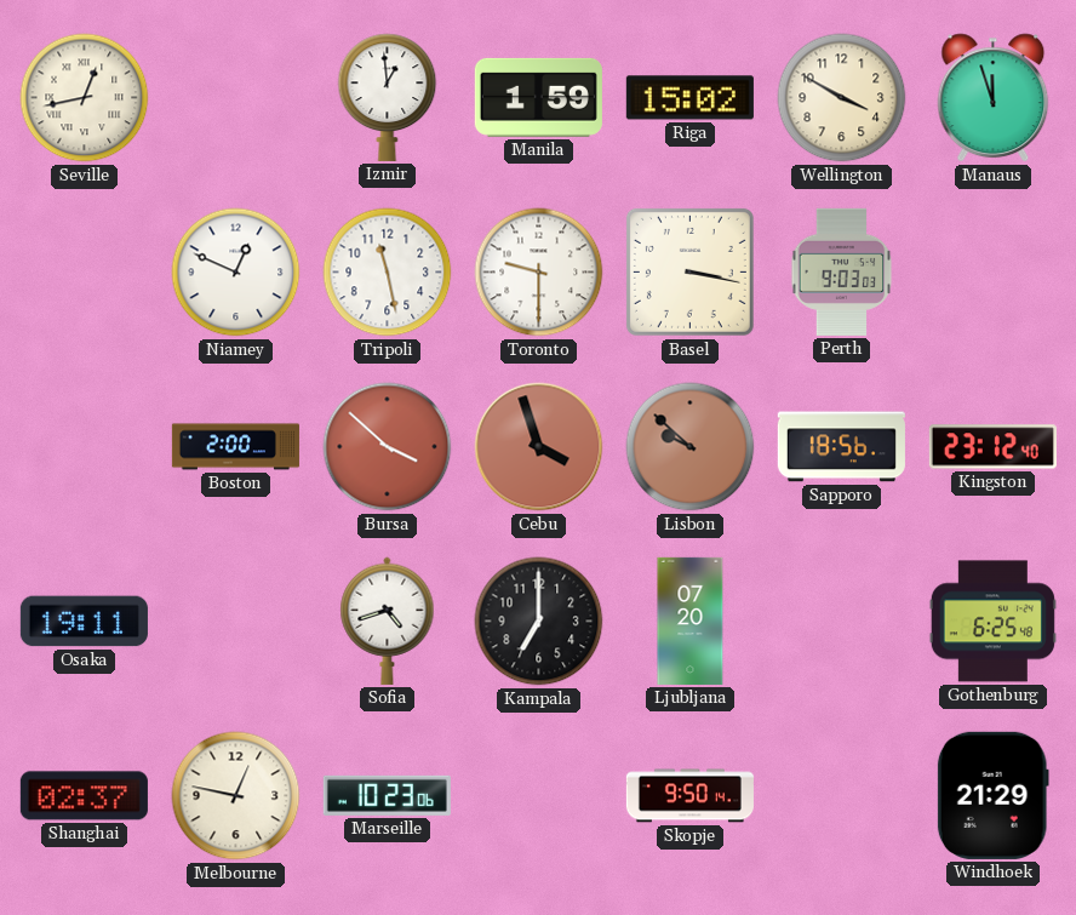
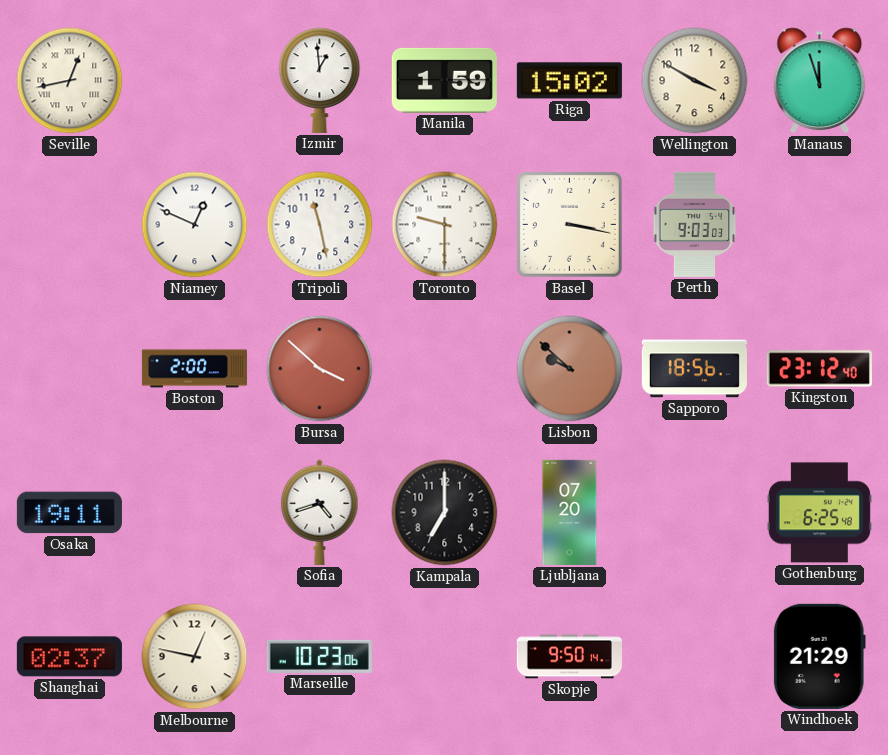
Cebu: 3:57 -> none
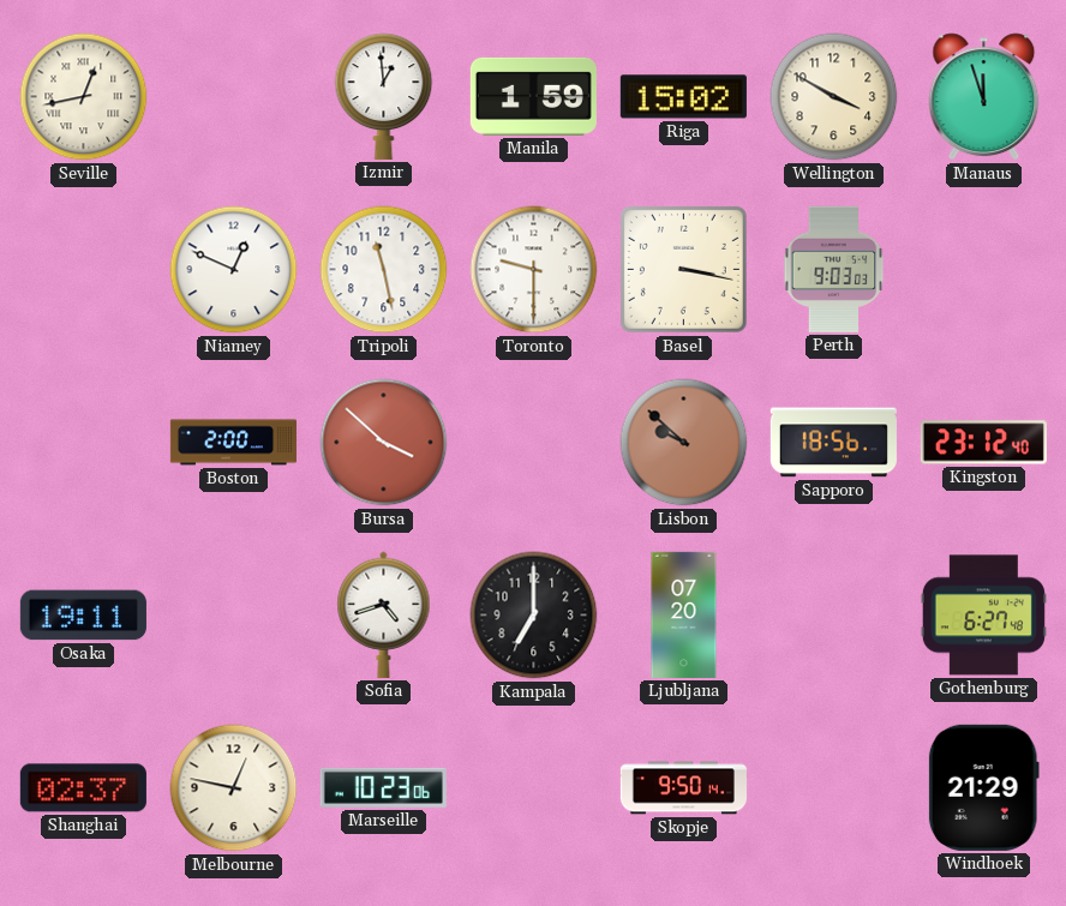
Gothenburg: 6:25 -> 6:27
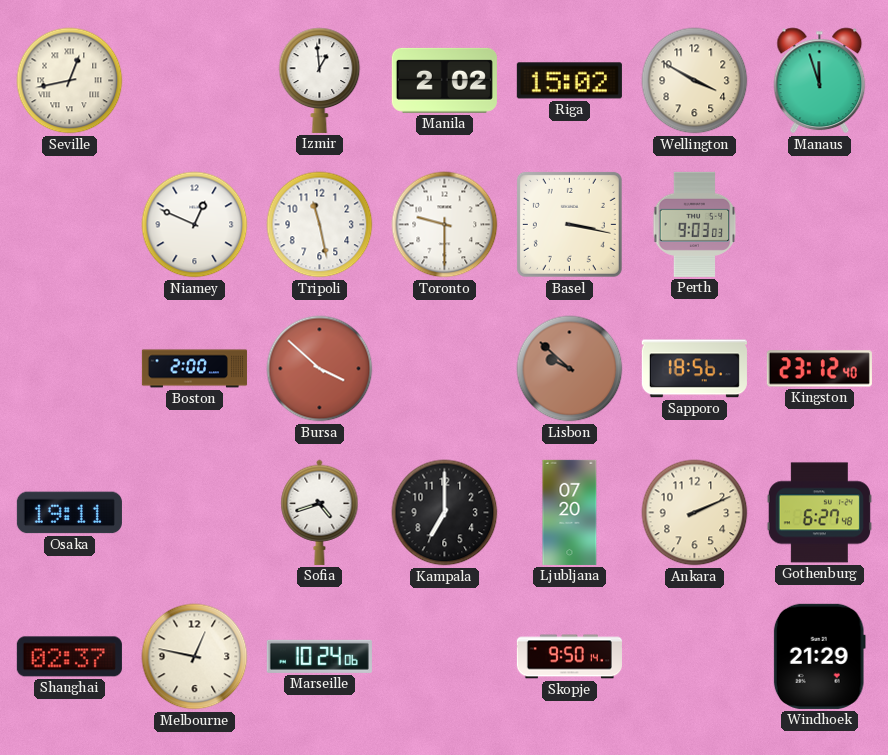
Manila: 1:59 -> 2:02
Ankara: none -> 2:11
Marseille: 10:23 -> 10:24
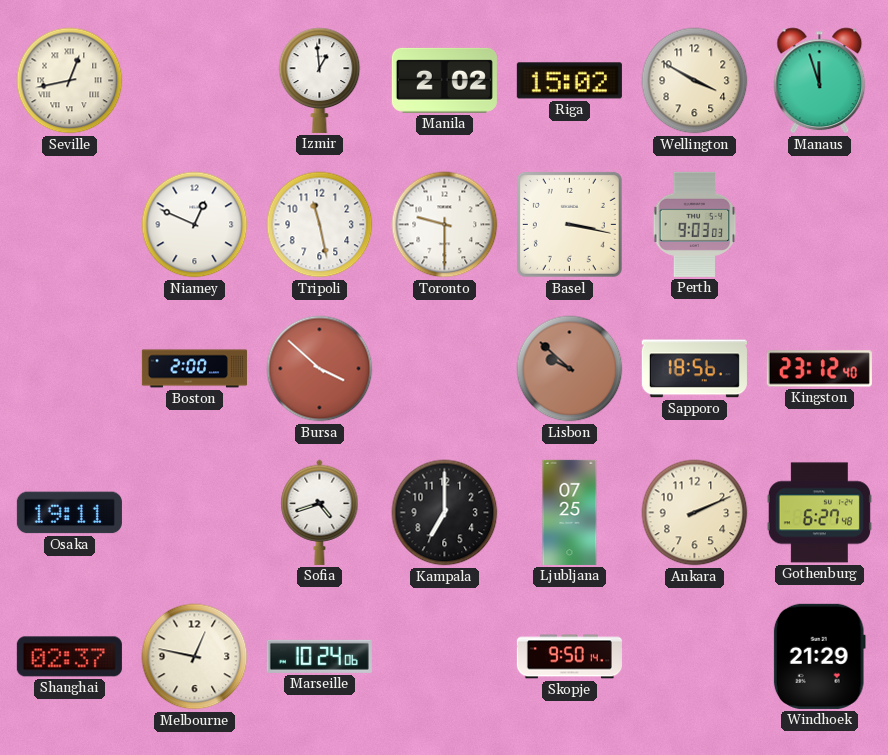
Ljubljana: 07:20 -> 07:25
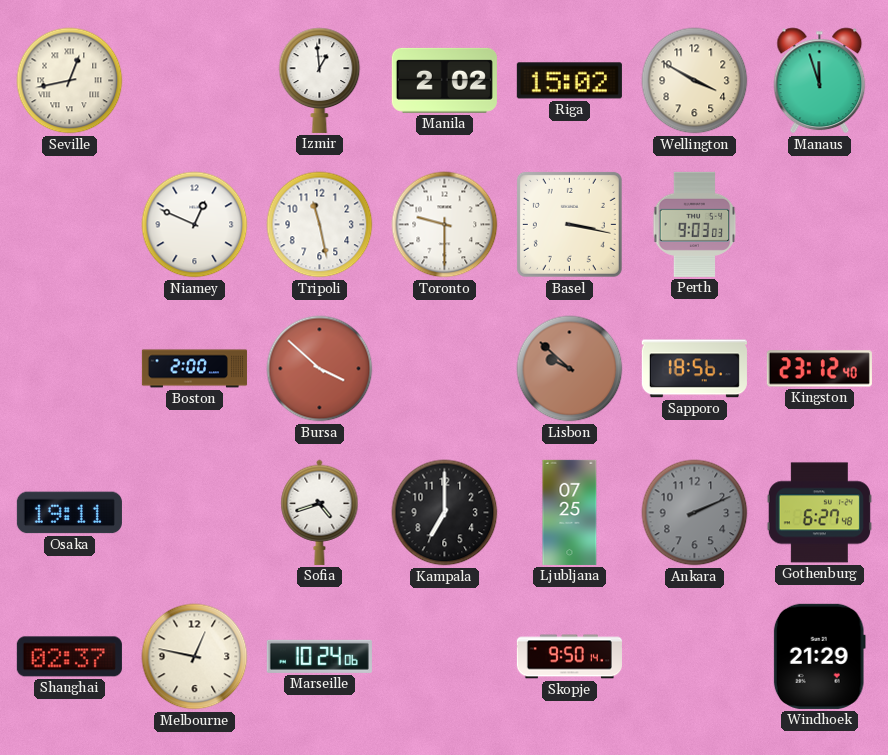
Ankara dial: cream -> grey
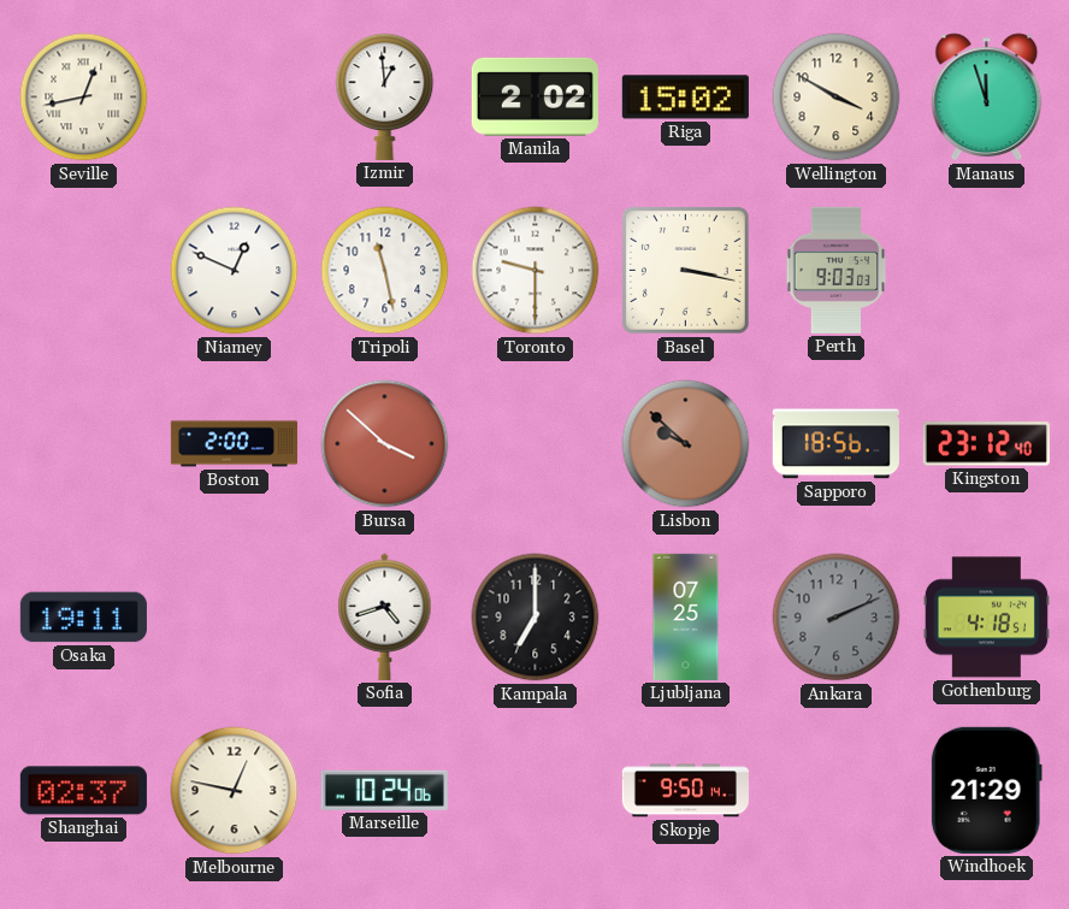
Gothenburg: 6:27 -> 4:18
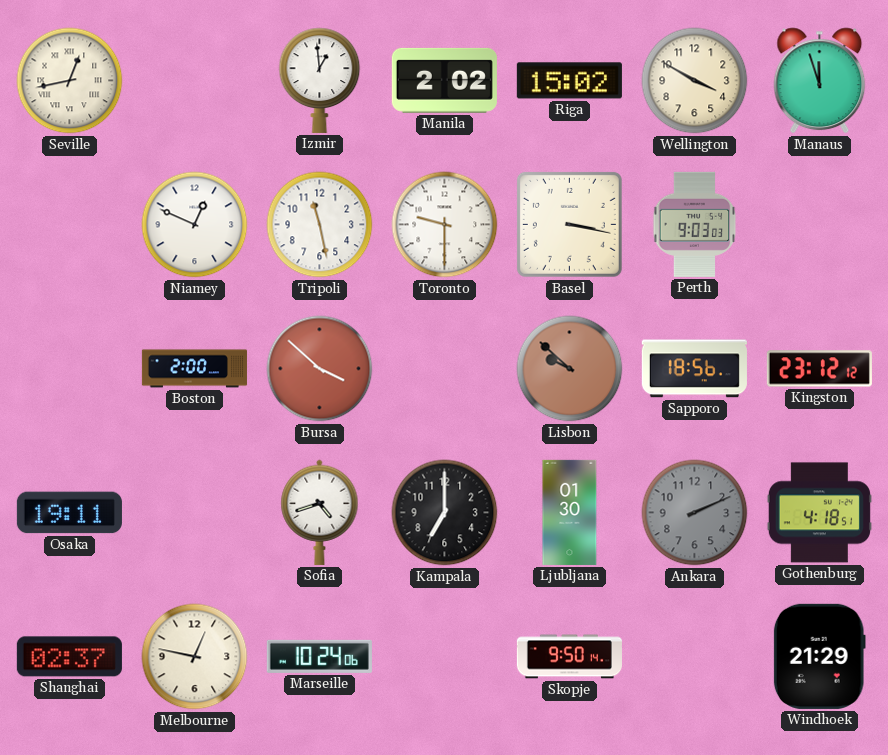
Kingston: 23:12:40 -> 23:12:12
Ljubljana: 07:25 -> 01:30
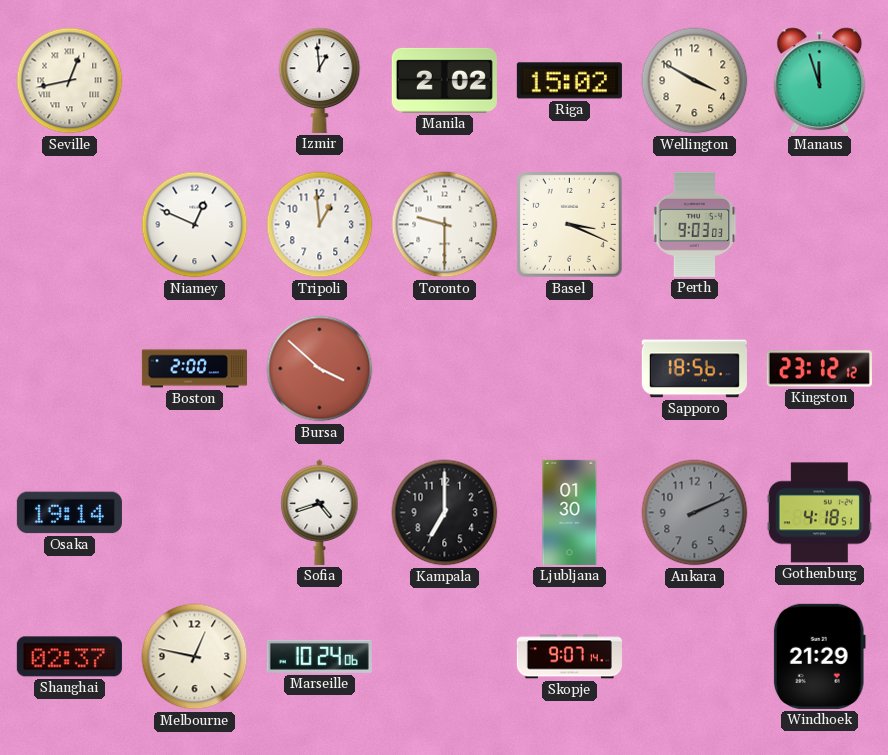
Tripoli: 11:28 -> 12:59
Basel: 3:17 -> 3:19
Lisbon: 9:52 -> none
Osaka: 19:11 -> 19:14
Skopje: 9:50 -> 9:07
